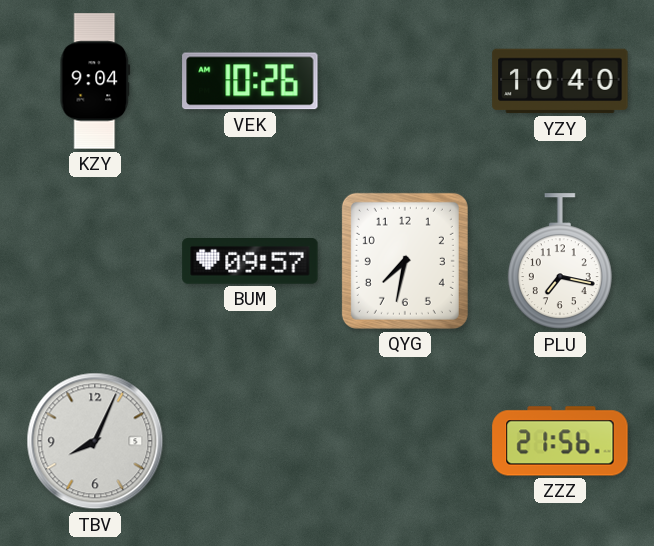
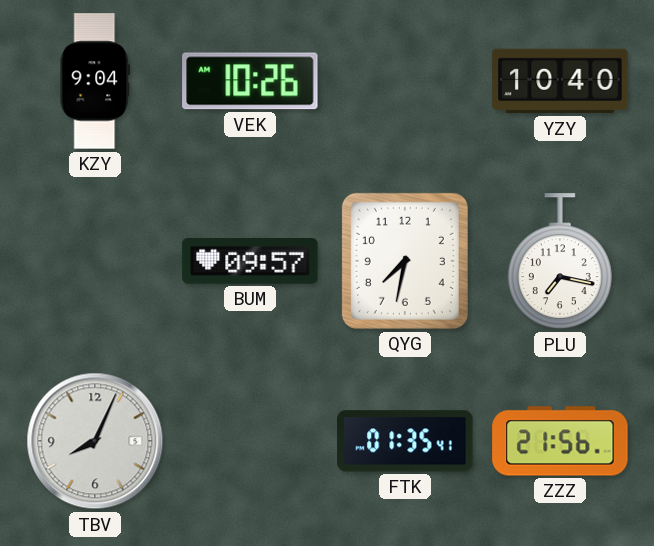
FTK: none -> 01:35
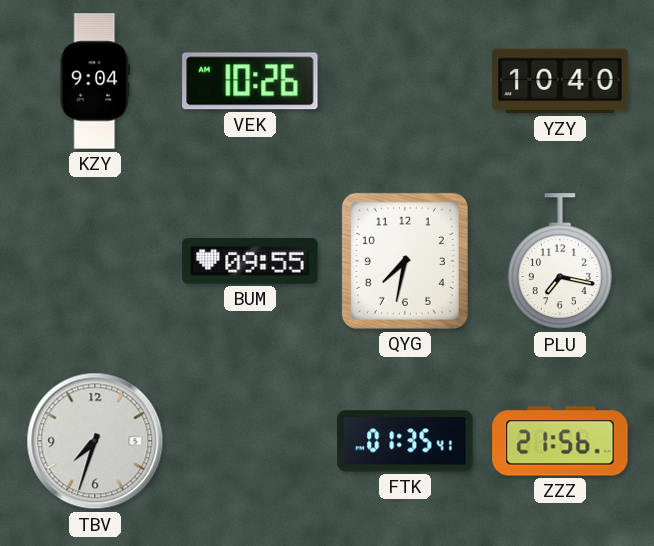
BUM: 09:57 -> 09:55
TBV: 8:04 -> 7:33
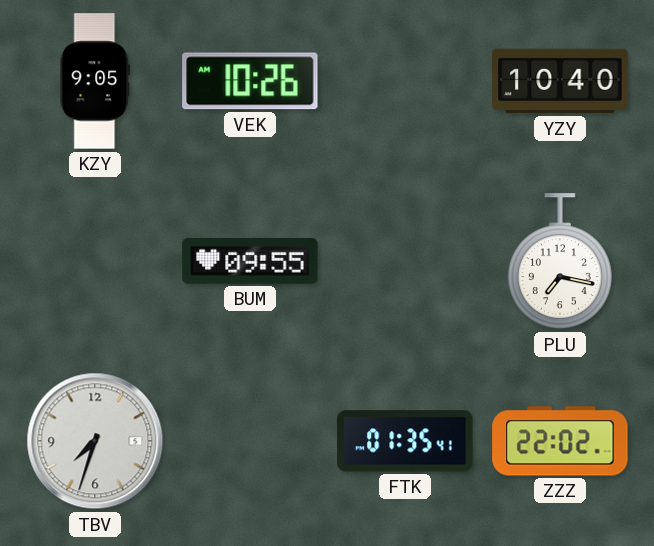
KZY: 9:04 -> 9:05
QYG: 7:32 -> none
ZZZ: 21:56 -> 22:02
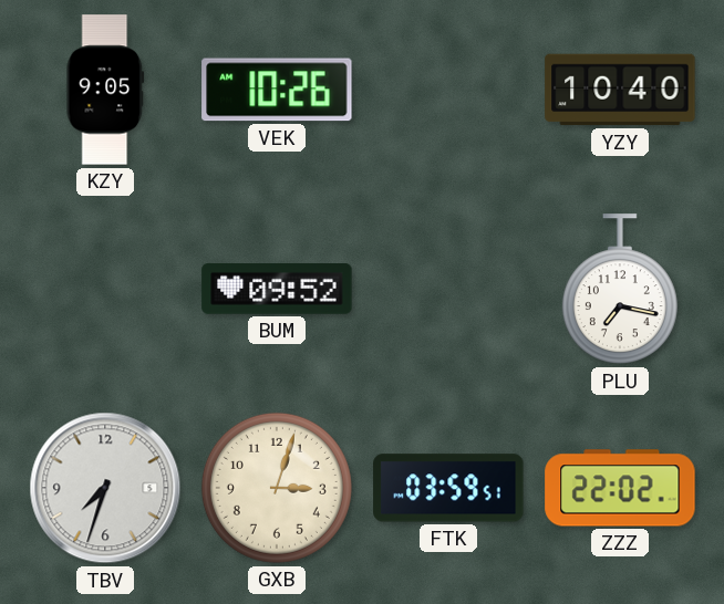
BUM: 09:55 -> 09:52
GXB: none -> 3:03
FTK: 01:35 -> 03:59
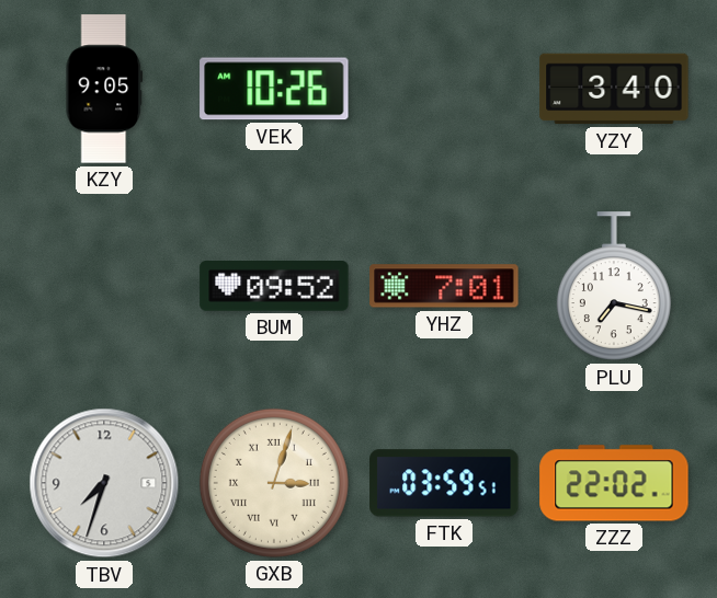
YZY: 10:40 -> 3:40
YHZ: none -> 7:01
GXB numerals: Arabic -> Roman
